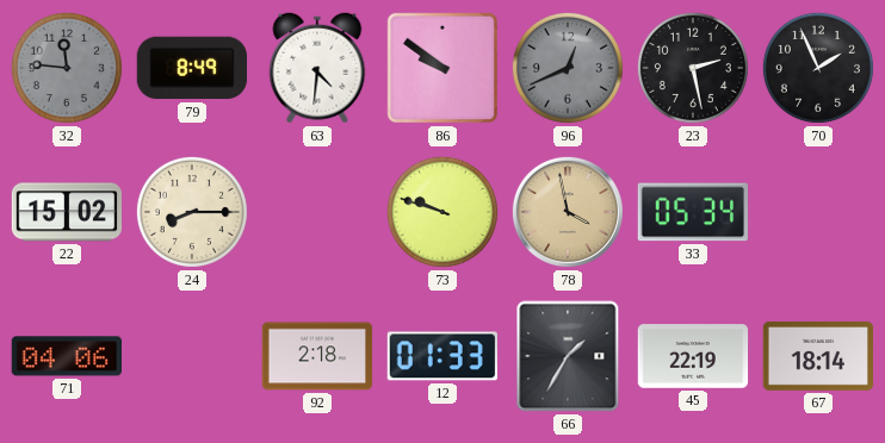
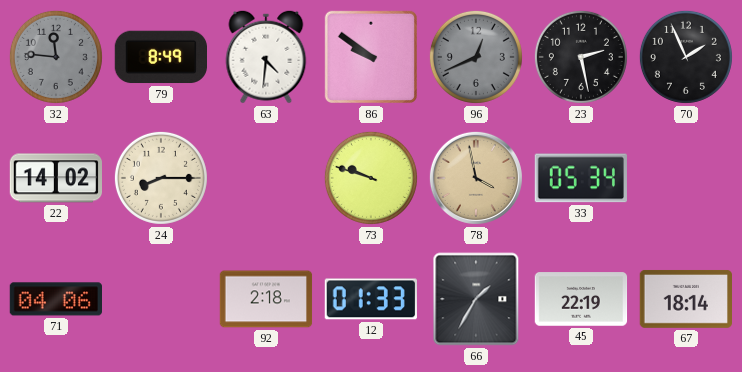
22: 15:02 -> 14:02
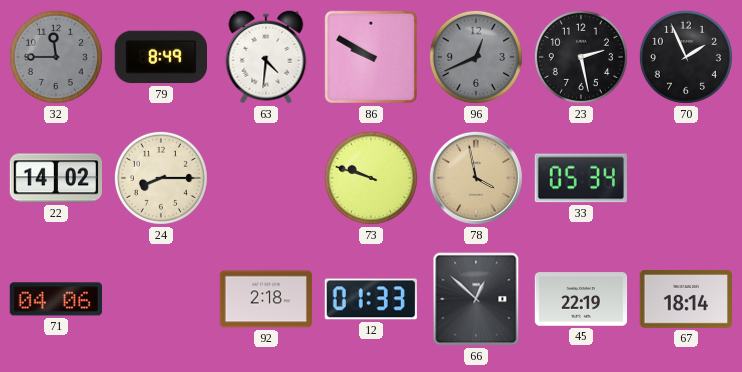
32: 11:46 -> 11:45
86: 9:51 -> 9:50
66: 1:35 -> 12:52
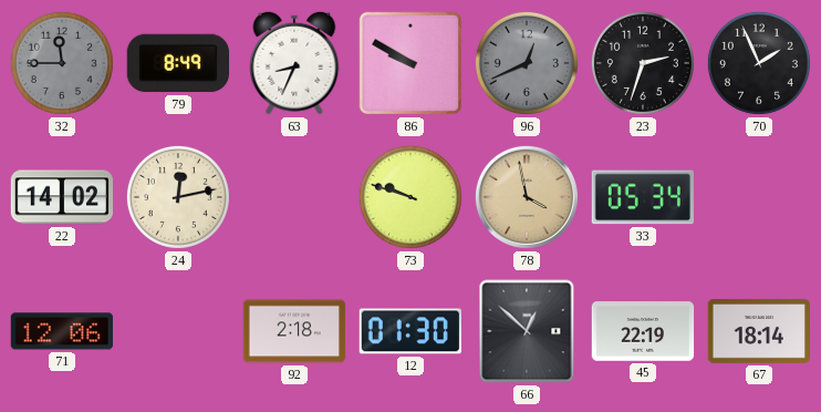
63: 4:31 -> 8:34
23: 2:28 -> 2:33
24: 8:15 -> 12:13
71: 04:06 -> 12:06
12: 01:33 -> 01:30
